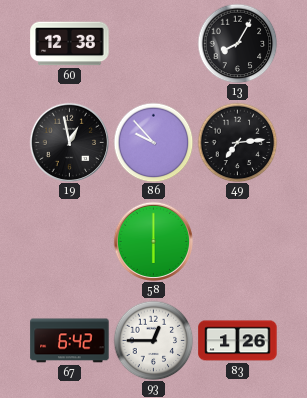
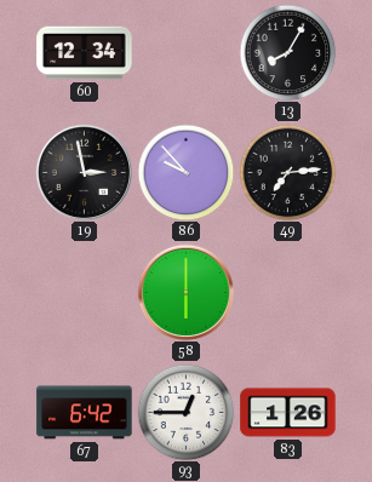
60: 12:38 -> 12:34
19: 12:58 -> 2:58
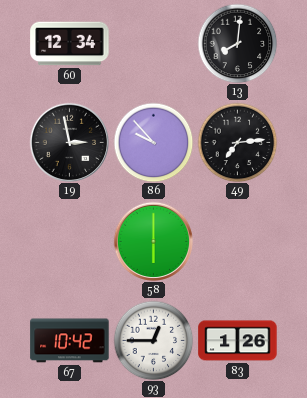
13: 8:05 -> 8:01
67: 6:42 -> 10:42
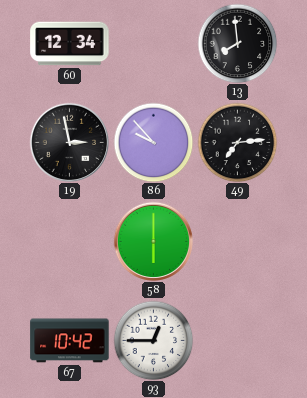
13: 8:01 -> 7:59
83: 1:26 -> none
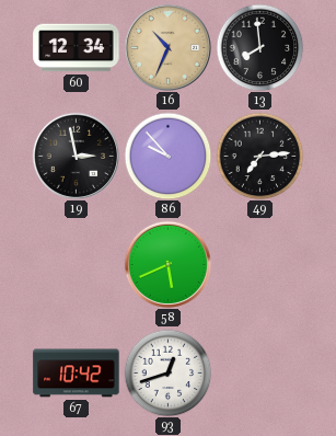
16: none -> 10:34
58: 6:00 -> 5:41
93: 12:45 -> 12:42
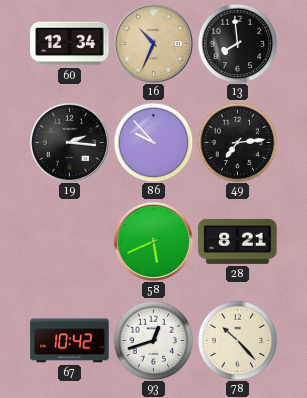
19: 2:58 -> 2:16
28: none -> 8:21
78: none -> 10:23
